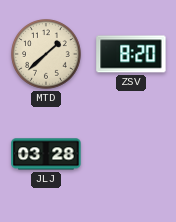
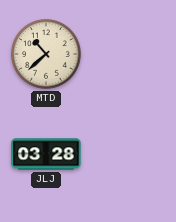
MTD: 1:38 -> 10:38
ZSV: 8:20 -> none
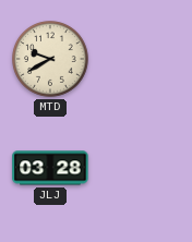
MTD: 10:38 -> 9:40
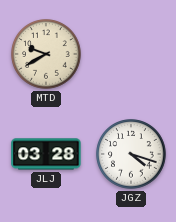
JGZ: none -> 4:18
